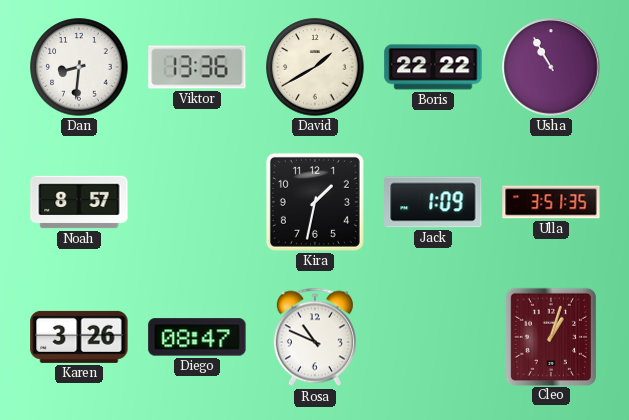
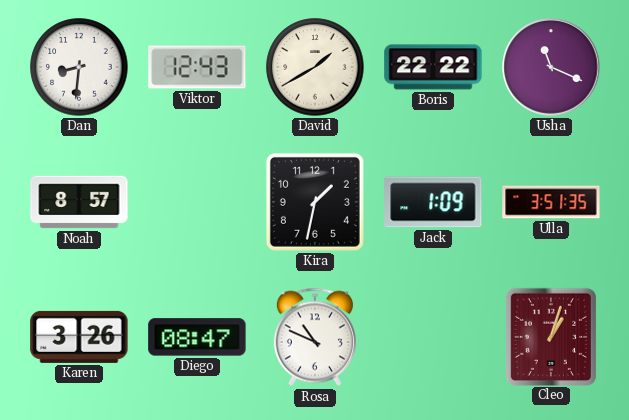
Viktor: 13:36 -> 12:43
Usha: 10:55 -> 11:19
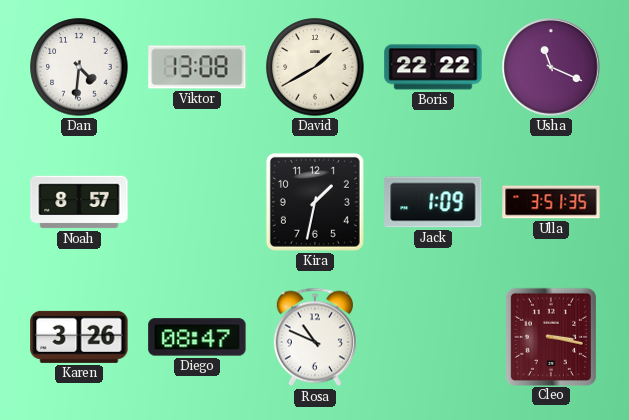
Dan: 8:31 -> 4:31
Viktor: 12:43 -> 13:08
Cleo: 1:03 -> 3:17
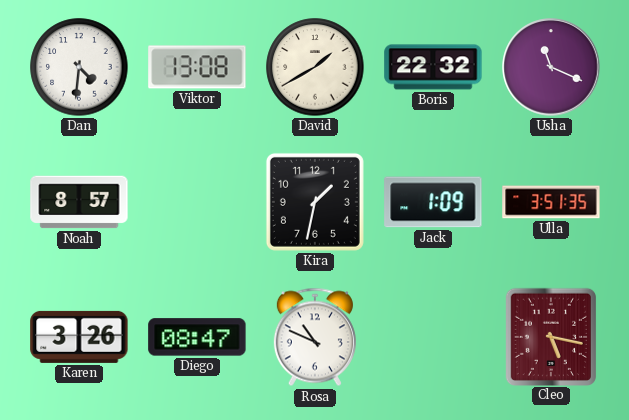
Boris: 22:22 -> 22:32
Cleo: 3:17 -> 5:17
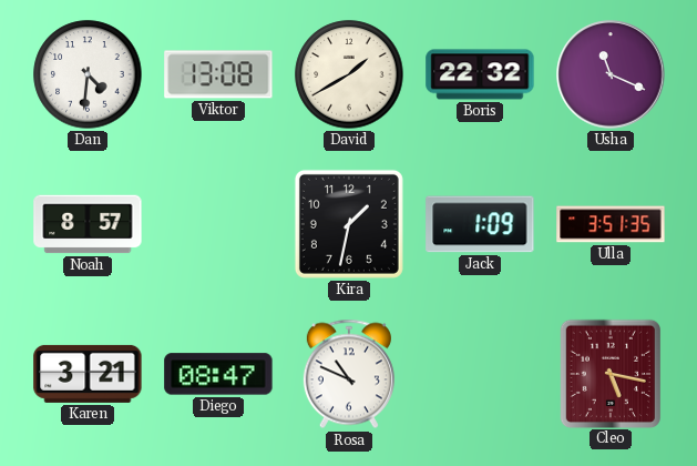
Karen: 3:26 -> 3:21
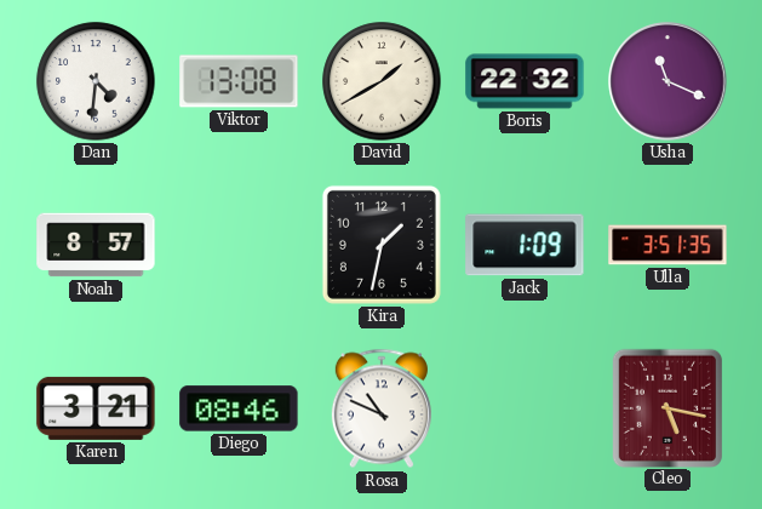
Diego: 08:47 -> 08:46
